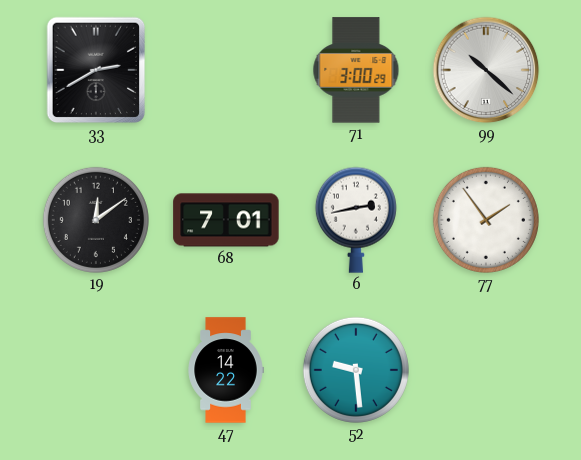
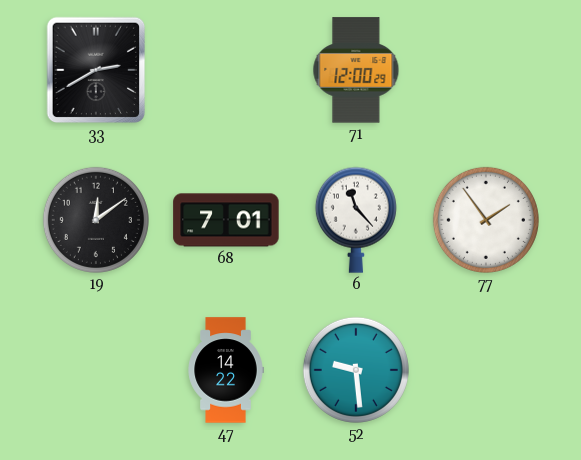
71: 3:00 -> 12:00
99: 10:22 -> none
6: 2:43 -> 11:23
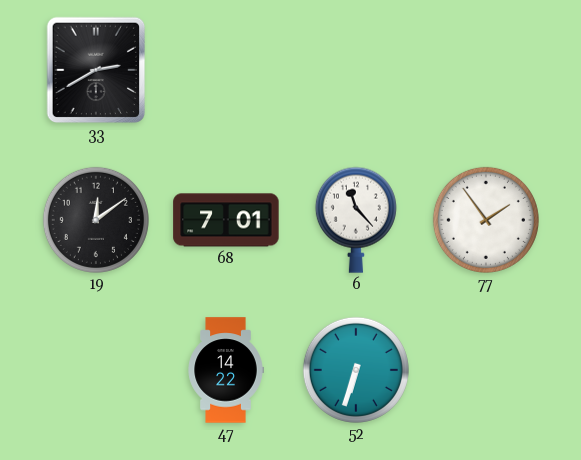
71: 12:00 -> none
52: 9:29 -> 6:33
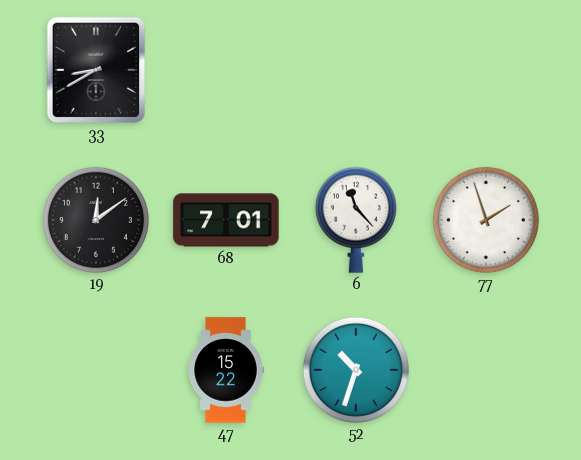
33: 2:40 -> 8:40
77: 1:54 -> 1:57
47: 14:22 -> 15:22
52: 6:33 -> 10:33
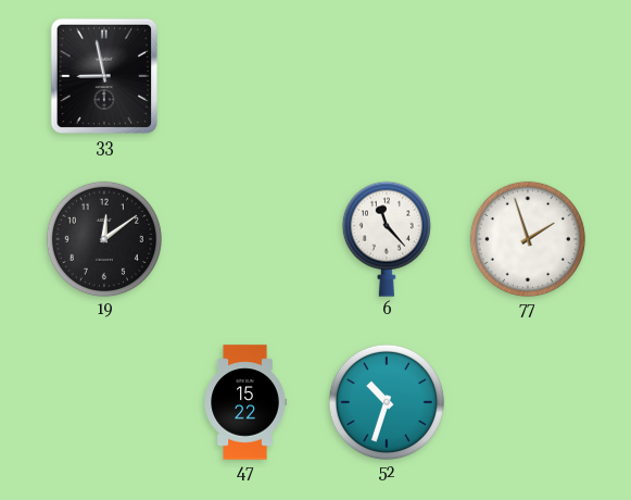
33: 8:40 -> 8:58
68: 7:01 -> none
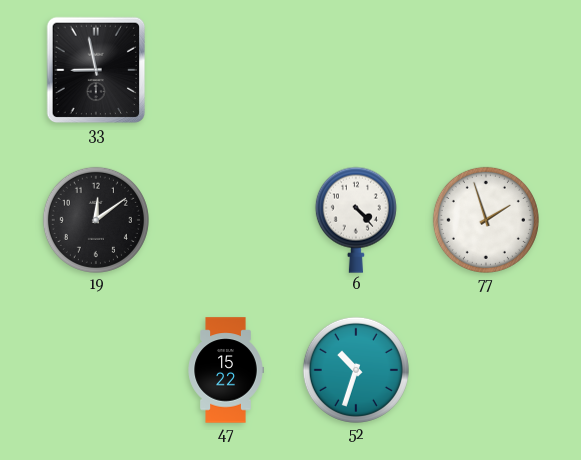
6: 11:23 -> 4:23
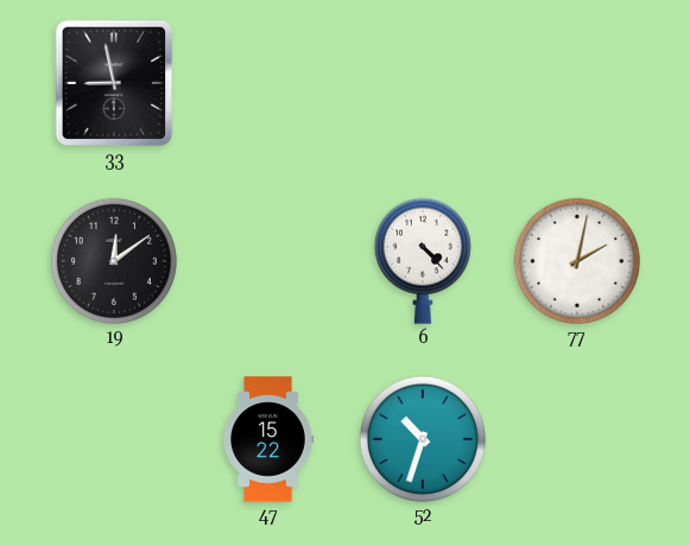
77: 1:57 -> 2:02
